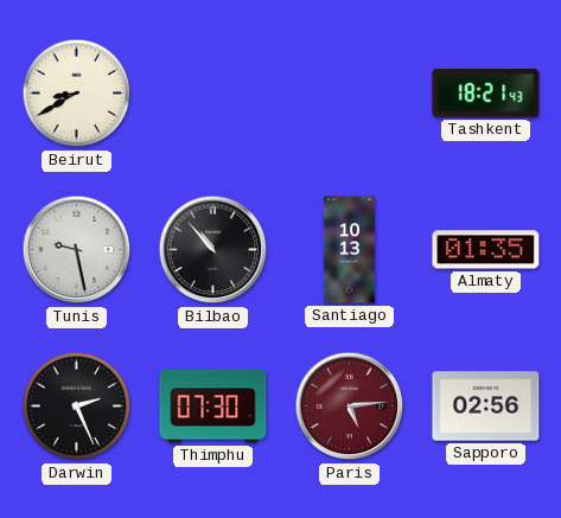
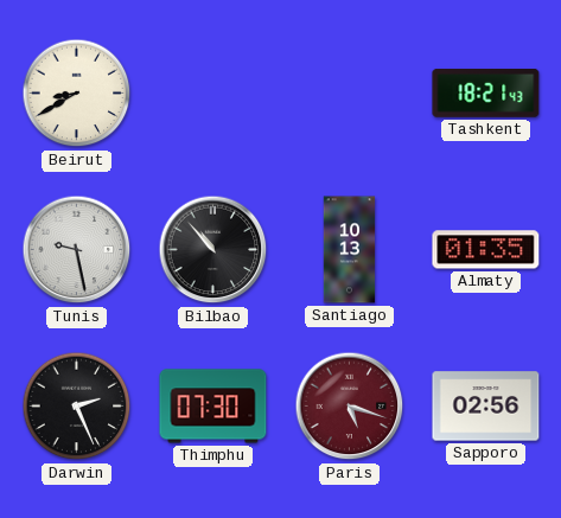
Paris: 5:14 -> 5:18
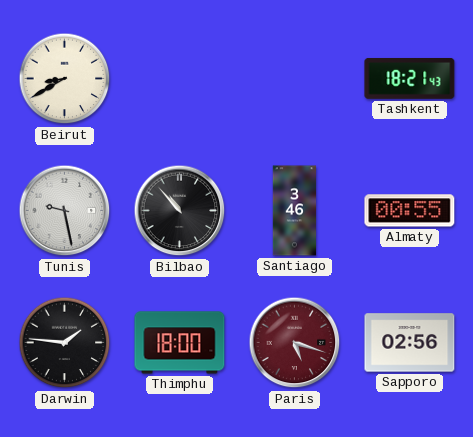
Santiago: 10:13 -> 3:46
Almaty: 01:35 -> 00:55
Darwin: 2:26 -> 1:46
Thimphu: 07:30 -> 18:00
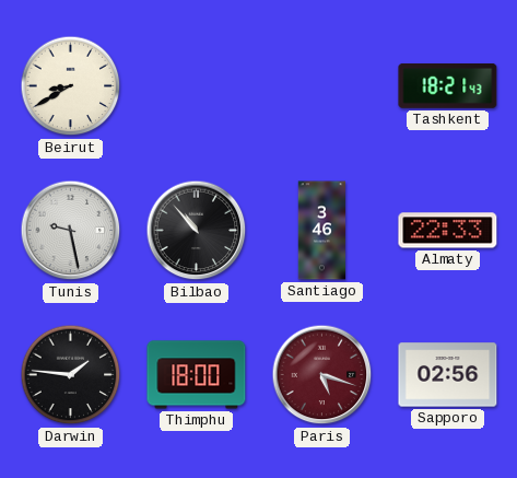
Almaty: 00:55 -> 22:33
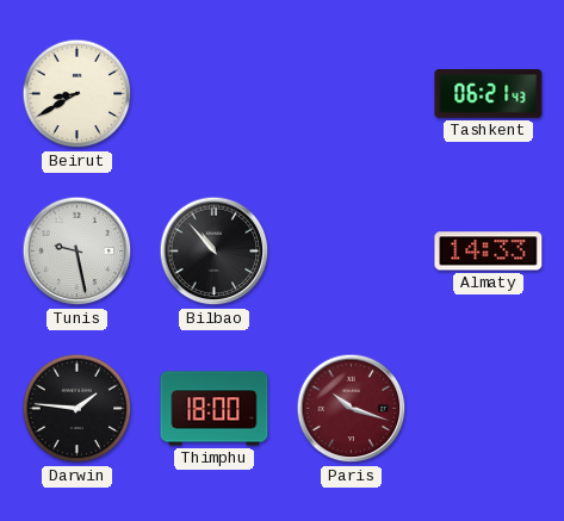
Tashkent: 18:21 -> 06:21
Santiago: 3:46 -> none
Almaty: 22:33 -> 14:33
Paris: 5:18 -> 10:18
Sapporo: 02:56 -> none
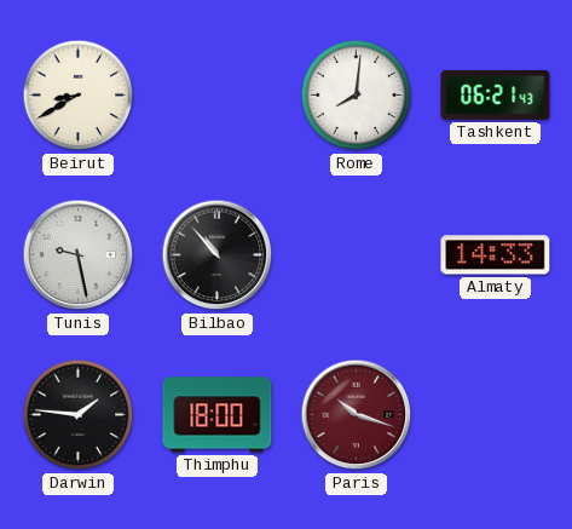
Rome: none -> 8:01
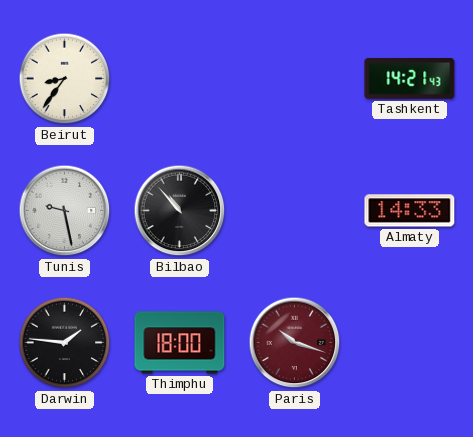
Beirut: 8:40 -> 8:36
Rome: 8:01 -> none
Tashkent: 06:21 -> 14:21
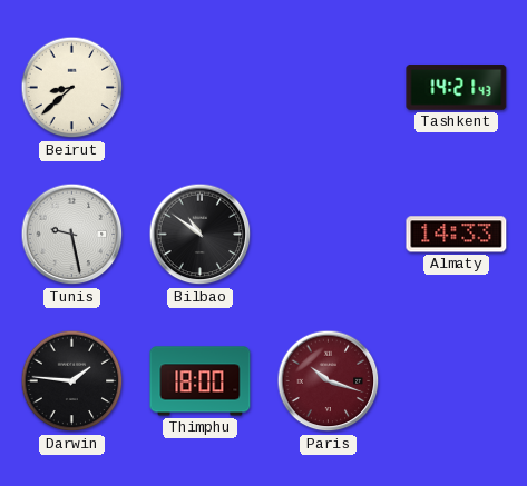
Beirut: 8:36 -> 8:38
Bilbao: 10:53 -> 10:51
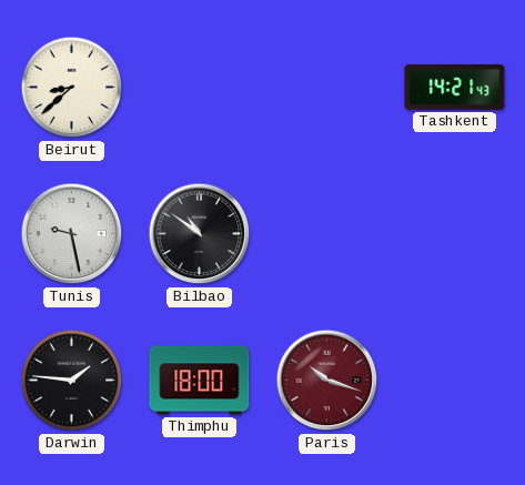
Almaty: 14:33 -> none
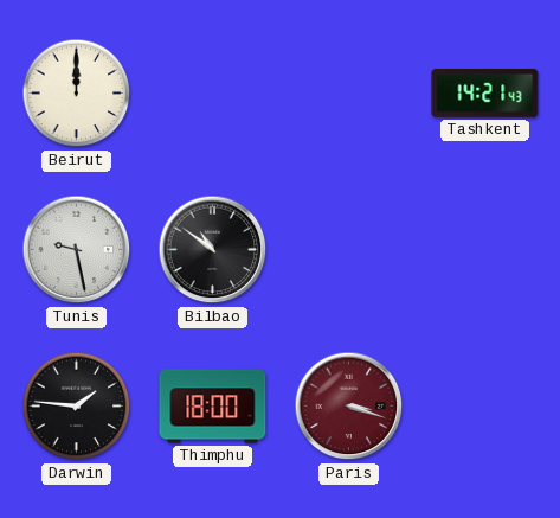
Beirut: 8:38 -> 12:00
Paris: 10:18 -> 3:18
